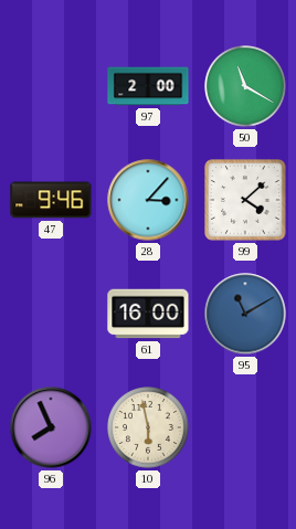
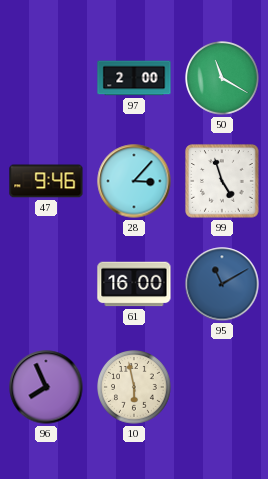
99: 4:08 -> 4:57
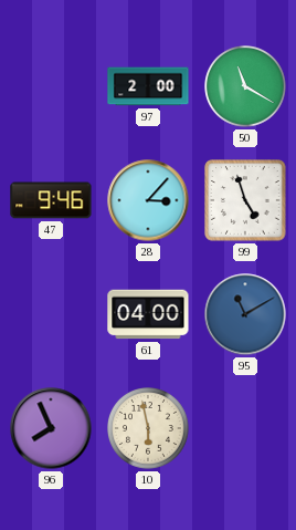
61: 16:00 -> 04:00
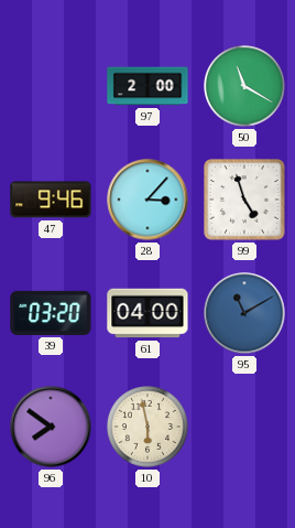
39: none -> 03:20
96: 7:56 -> 7:51
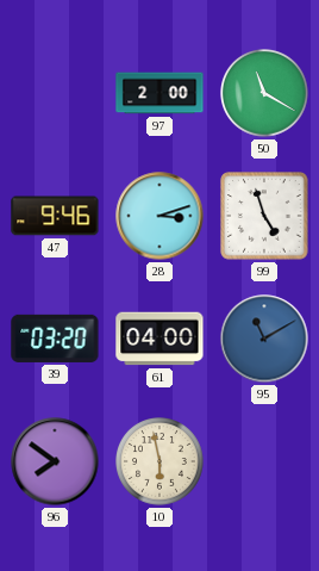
28: 3:07 -> 3:12
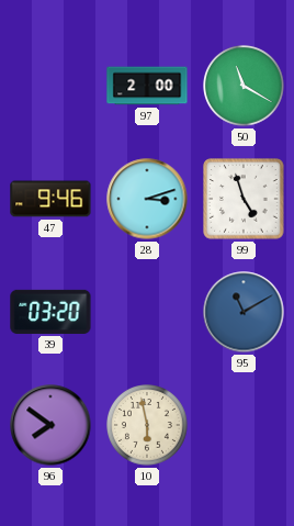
61: 04:00 -> none
